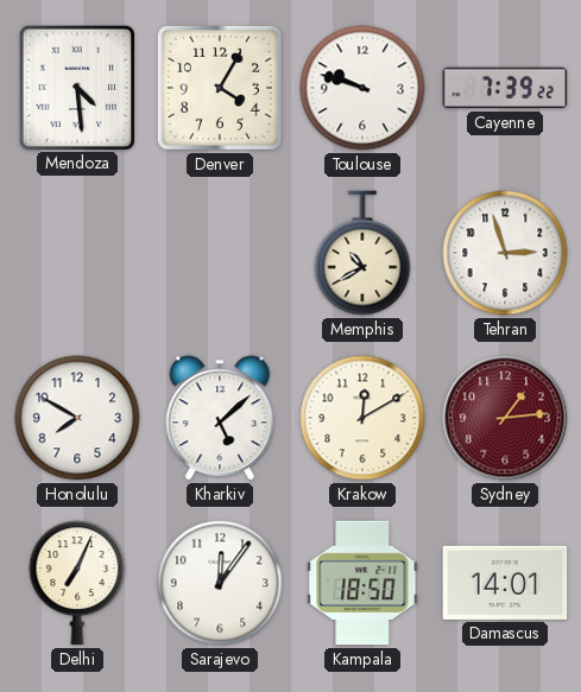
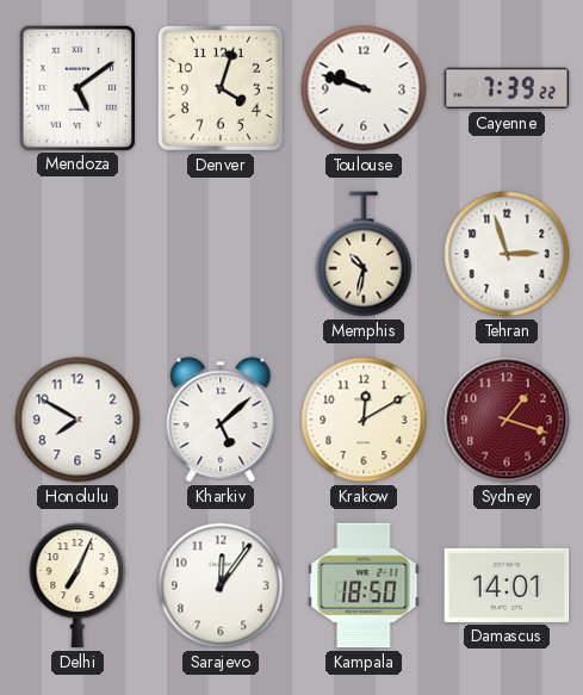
Mendoza: 4:29 -> 5:09
Denver: 4:05 -> 4:03
Memphis: 10:40 -> 10:32
Sydney: 1:14 -> 1:18
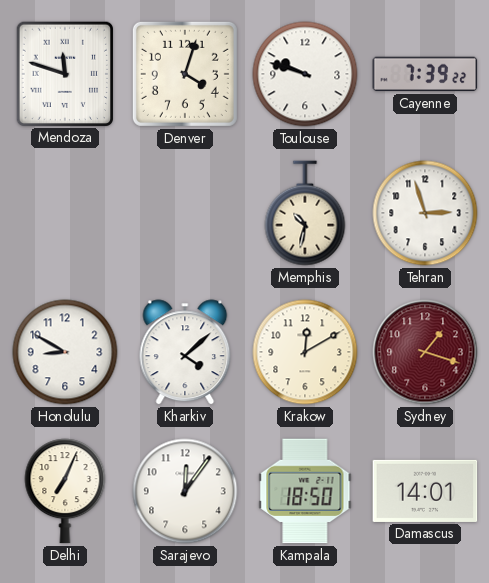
Mendoza: 5:09 -> 11:48
Honolulu: 7:50 -> 8:50
Kharkiv: 5:08 -> 4:08
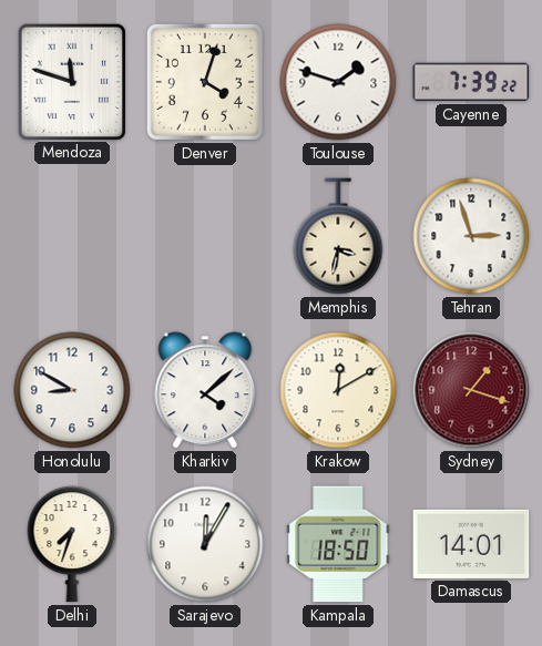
Toulouse: 9:48 -> 1:48
Memphis: 10:32 -> 3:32
Delhi: 7:04 -> 7:33
Sarajevo: 12:06 -> 12:05
